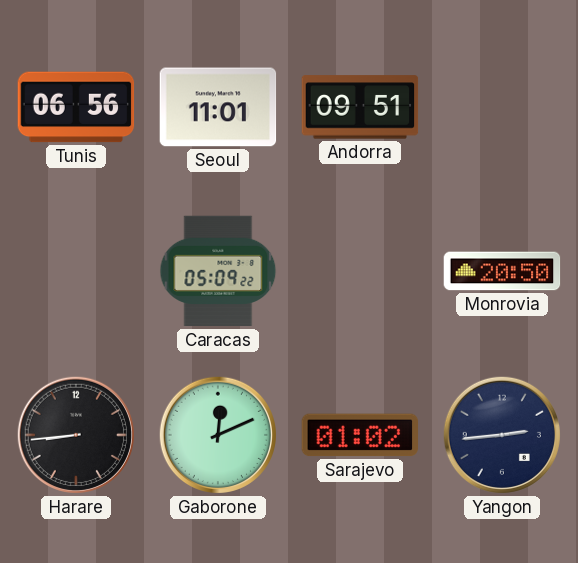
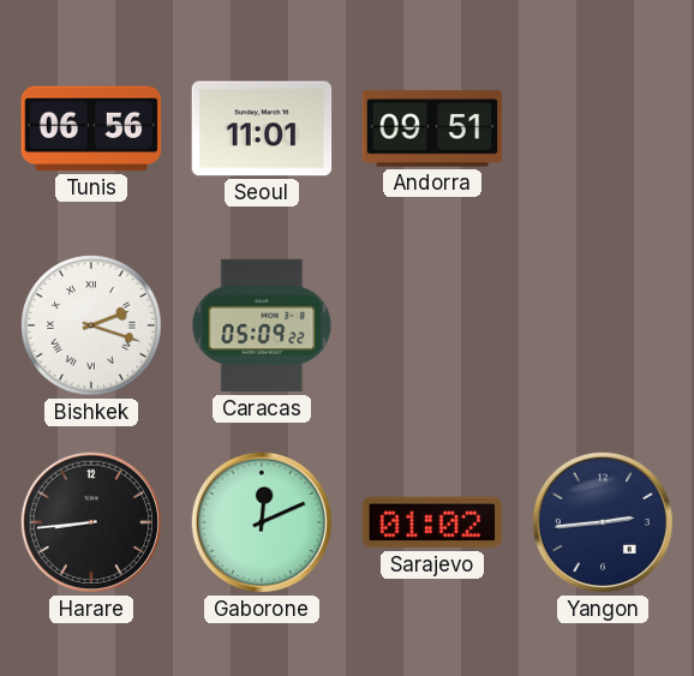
Bishkek: none -> 2:18
Monrovia: 20:50 -> none
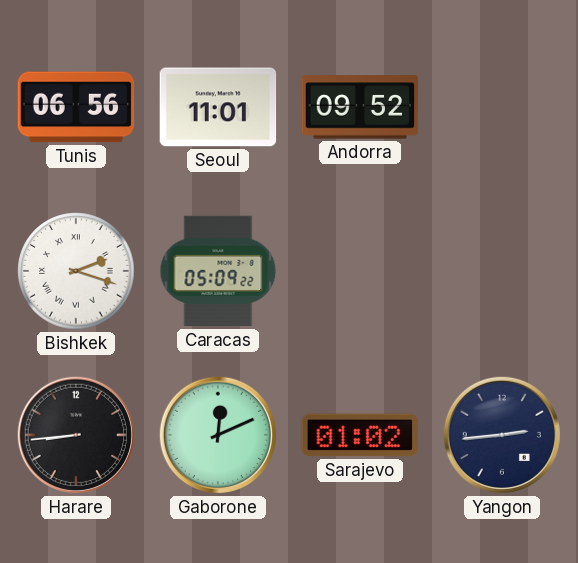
Andorra: 09:51 -> 09:52
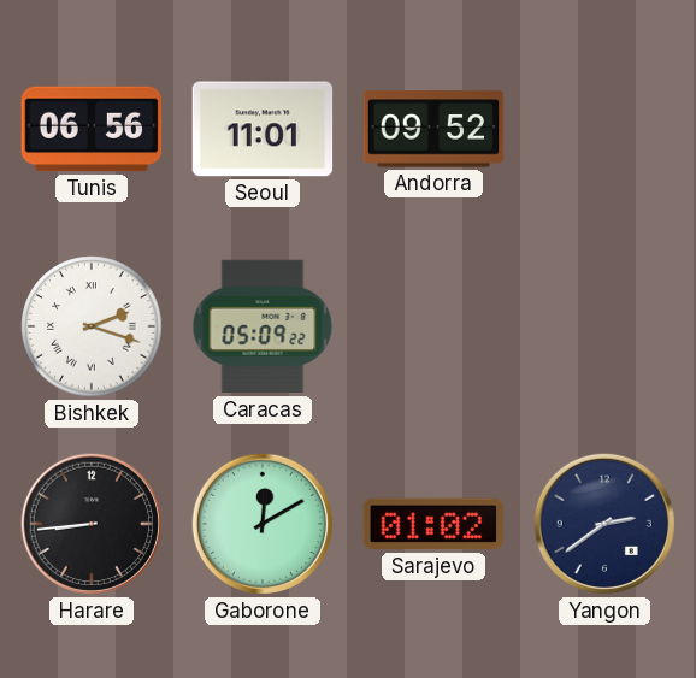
Gaborone: 12:11 -> 12:10
Yangon: 2:44 -> 2:39
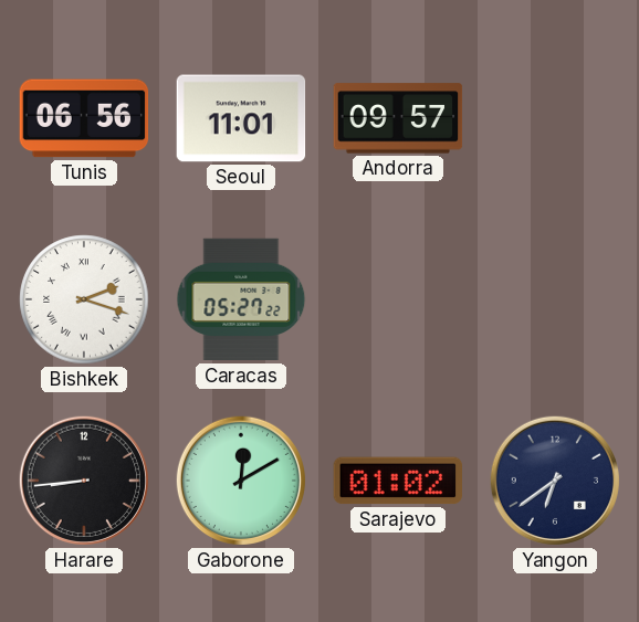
Andorra: 09:52 -> 09:57
Caracas: 05:09 -> 05:27
Yangon: 2:39 -> 6:39
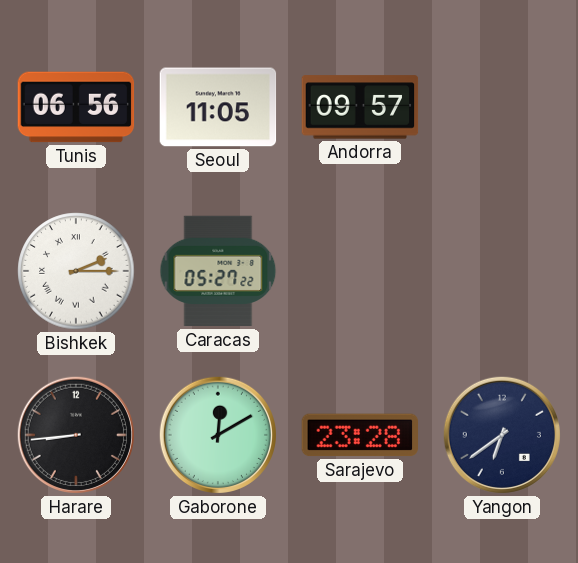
Seoul: 11:01 -> 11:05
Bishkek: 2:18 -> 2:15
Sarajevo: 01:02 -> 23:28
